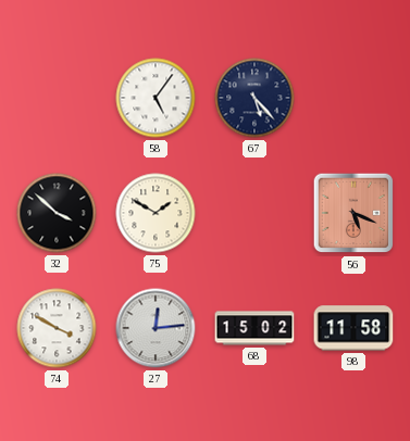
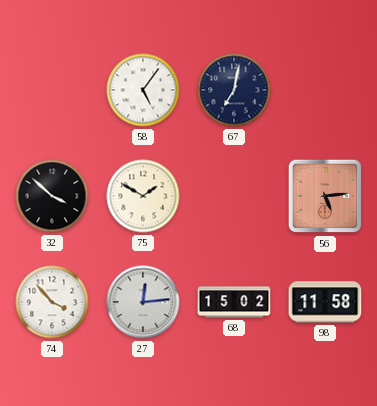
67: 5:23 -> 7:02
56: 5:19 -> 5:14
74: 3:50 -> 3:53
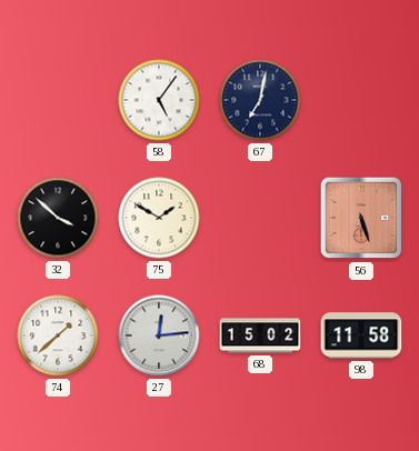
56: 5:14 -> 5:27
74: 3:53 -> 1:38
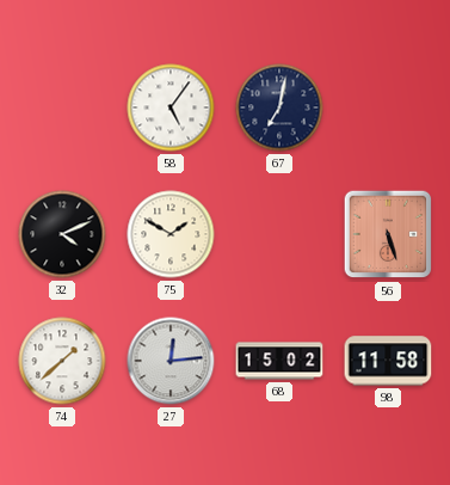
32: 3:52 -> 4:11
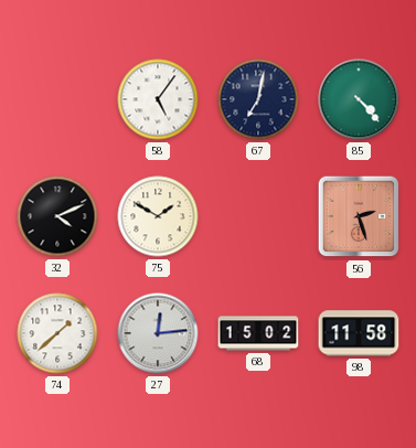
85: none -> 4:23
56: 5:27 -> 2:27
